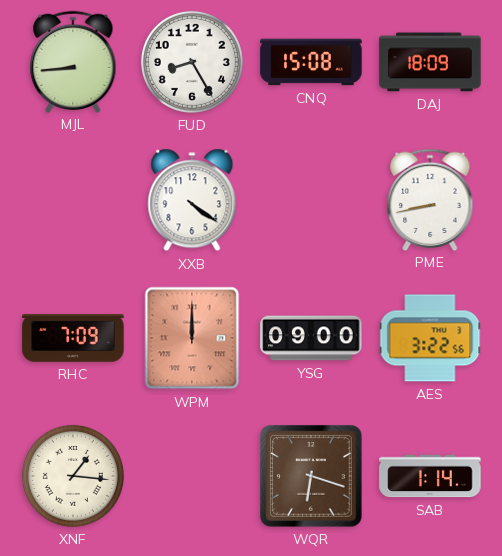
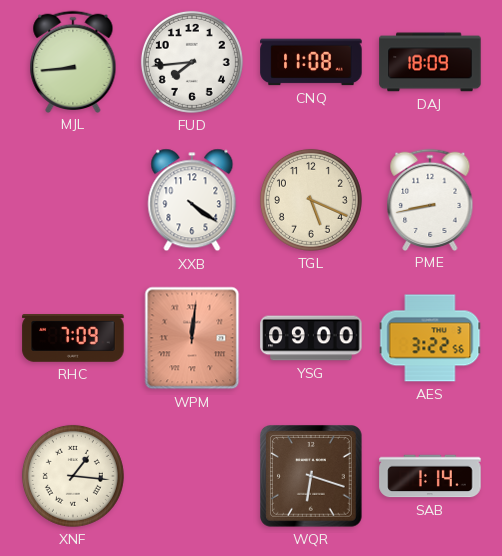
FUD: 8:25 -> 7:44
CNQ: 15:08 -> 11:08
TGL: none -> 5:19
WPM: 12:00 -> 12:01
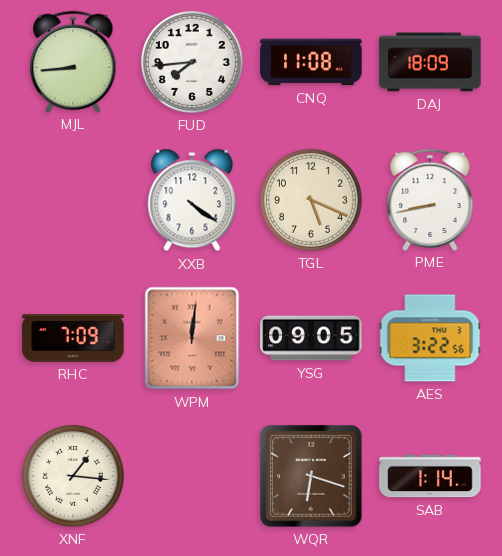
YSG: 09:00 -> 09:05
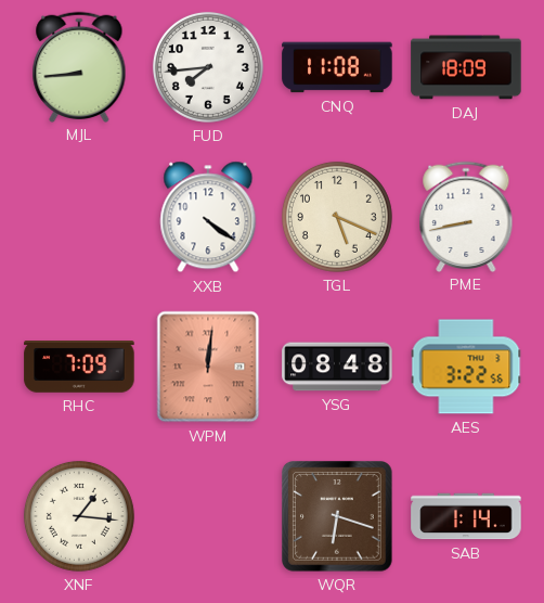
YSG: 09:05 -> 08:48
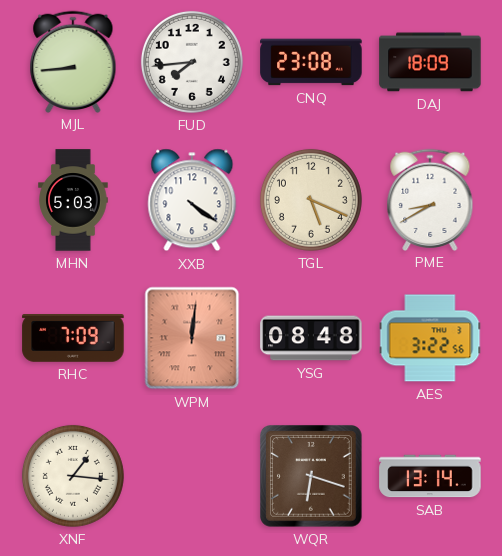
CNQ: 11:08 -> 23:08
MHN: none -> 5:03
PME: 8:43 -> 8:40
SAB: 1:14 -> 13:14
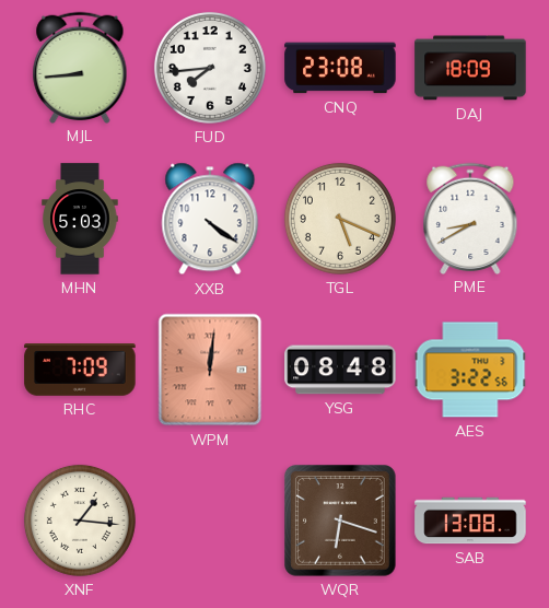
SAB: 13:14 -> 13:08
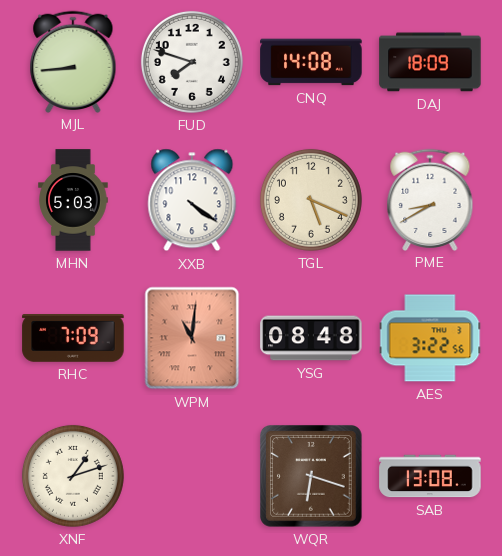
FUD: 7:44 -> 7:48
CNQ: 23:08 -> 14:08
WPM: 12:01 -> 11:01
XNF: 1:16 -> 1:12
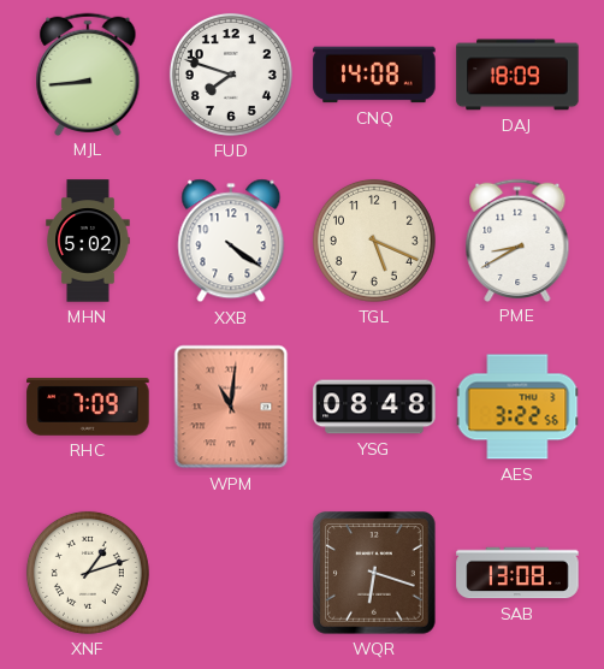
MHN: 5:03 -> 5:02
